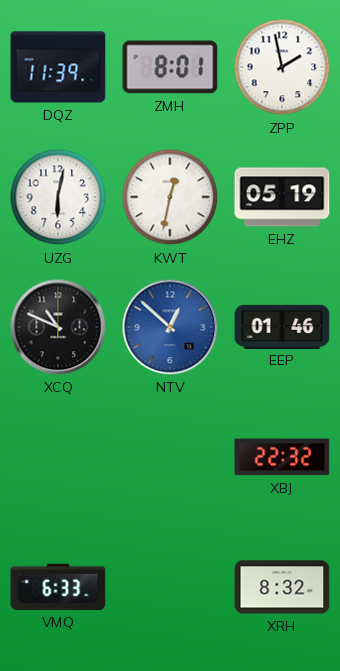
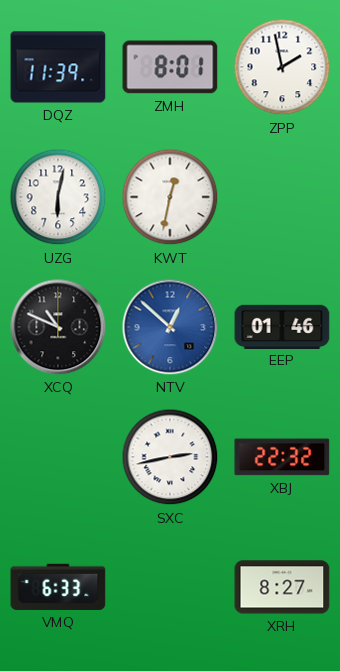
EHZ: 05:19 -> none
SXC: none -> 2:43
XRH: 8:32 -> 8:27
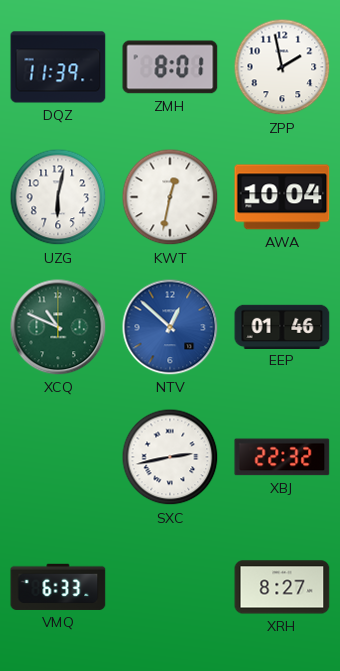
AWA: none -> 10:04
XCQ dial: black -> green
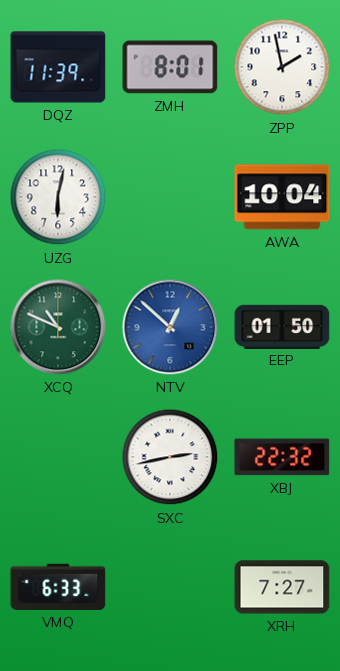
KWT: 12:32 -> none
EEP: 01:46 -> 01:50
XRH: 8:27 -> 7:27
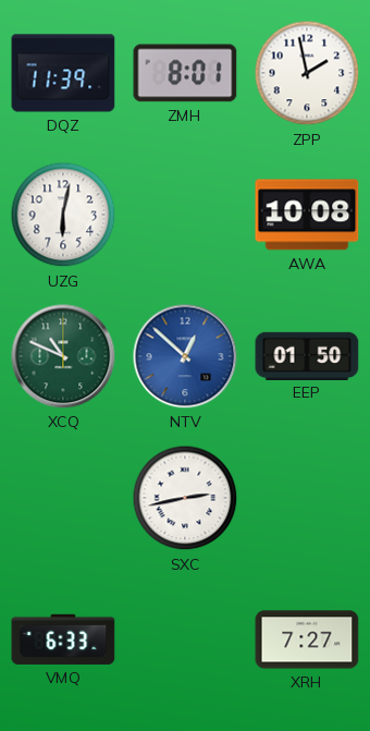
AWA: 10:04 -> 10:08
XBJ: 22:32 -> none
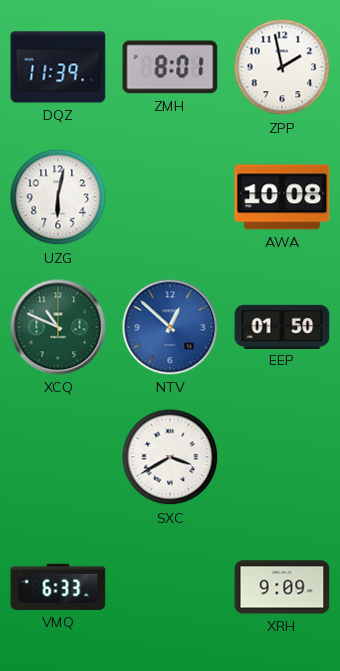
SXC: 2:43 -> 3:40
XRH: 7:27 -> 9:09
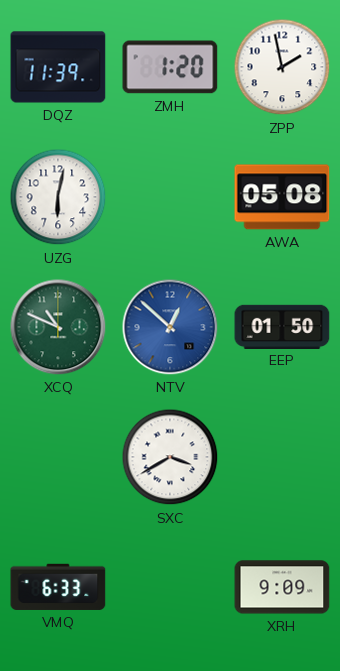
ZMH: 8:01 -> 1:20
AWA: 10:08 -> 05:08
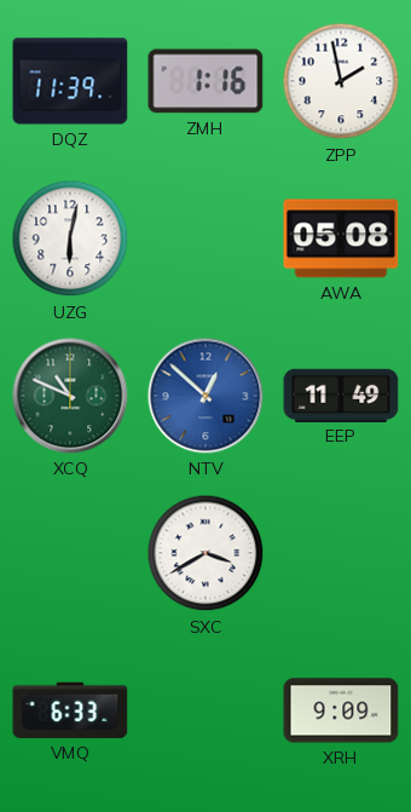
ZMH: 1:20 -> 1:16
EEP: 01:50 -> 11:49
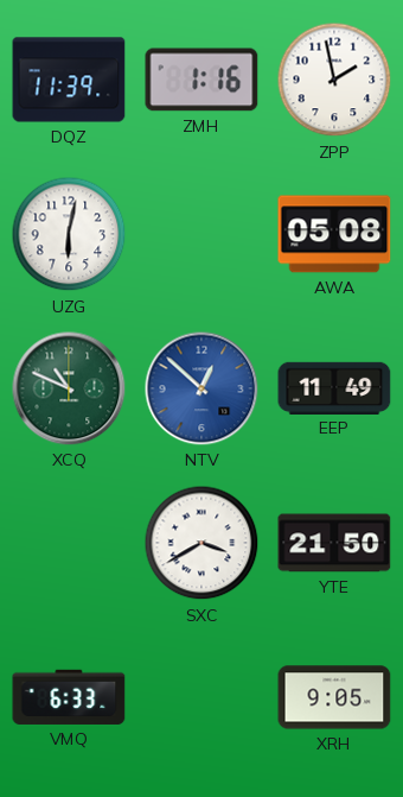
YTE: none -> 21:50
XRH: 9:09 -> 9:05
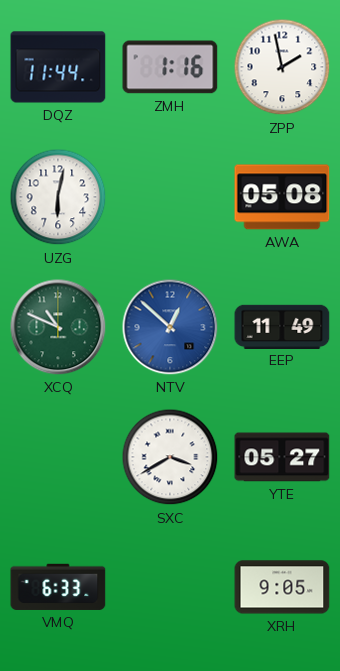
DQZ: 11:39 -> 11:44
YTE: 21:50 -> 05:27
